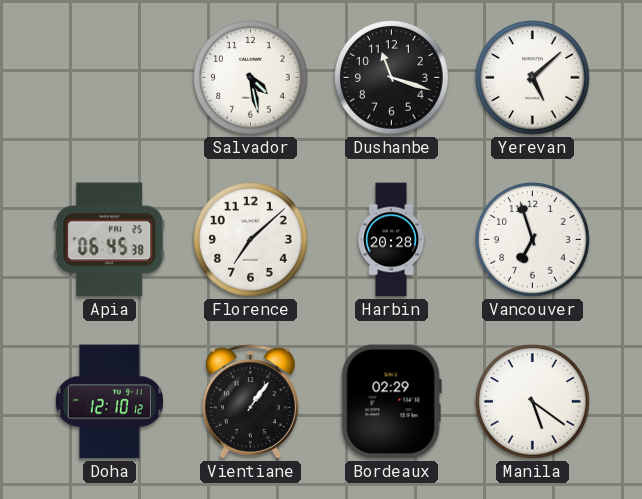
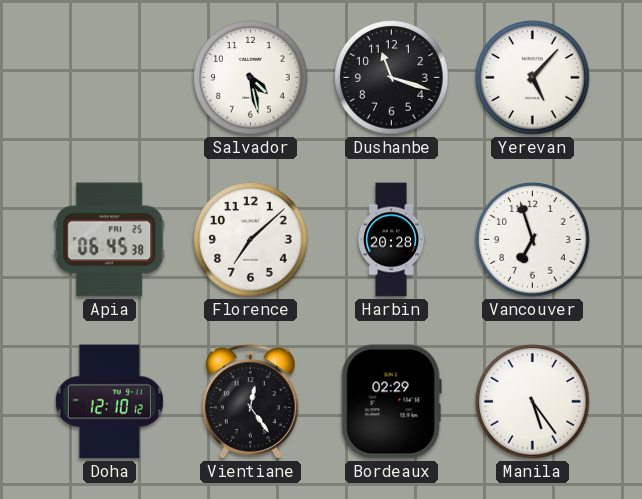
Yerevan: 5:08 -> 5:07
Vientiane: 1:06 -> 12:24
Manila: 5:21 -> 5:24
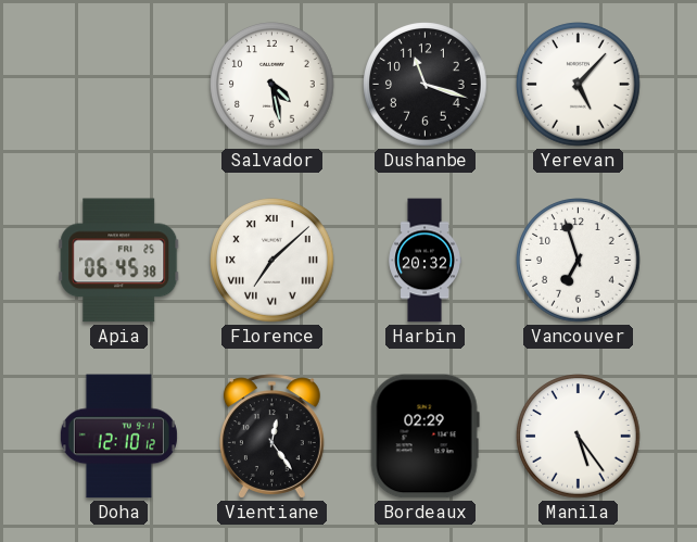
Florence numerals: Arabic -> Roman
Harbin: 20:28 -> 20:32
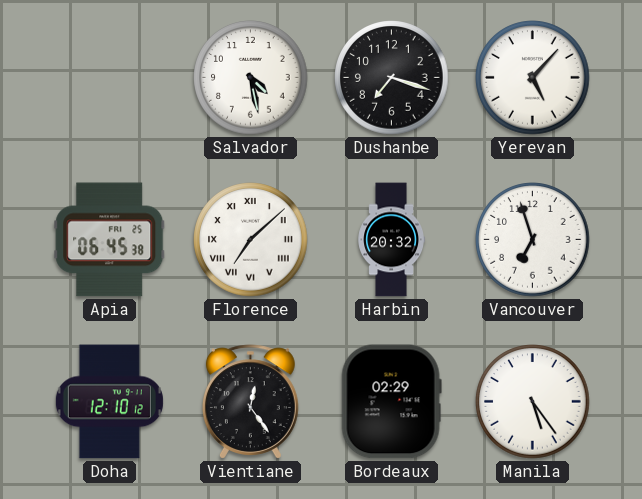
Dushanbe: 11:18 -> 7:18
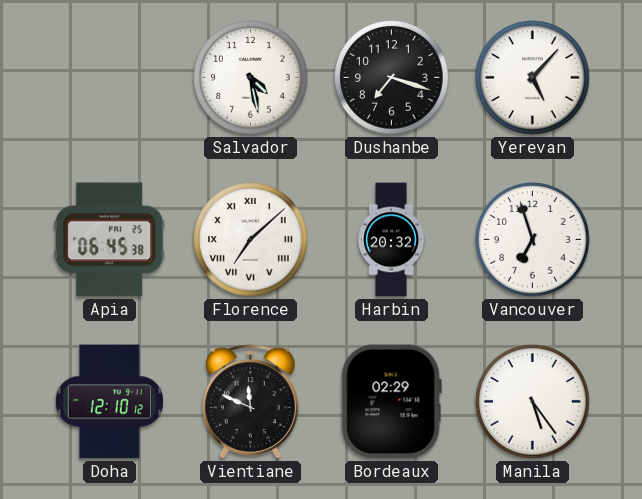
Vientiane: 12:24 -> 11:49
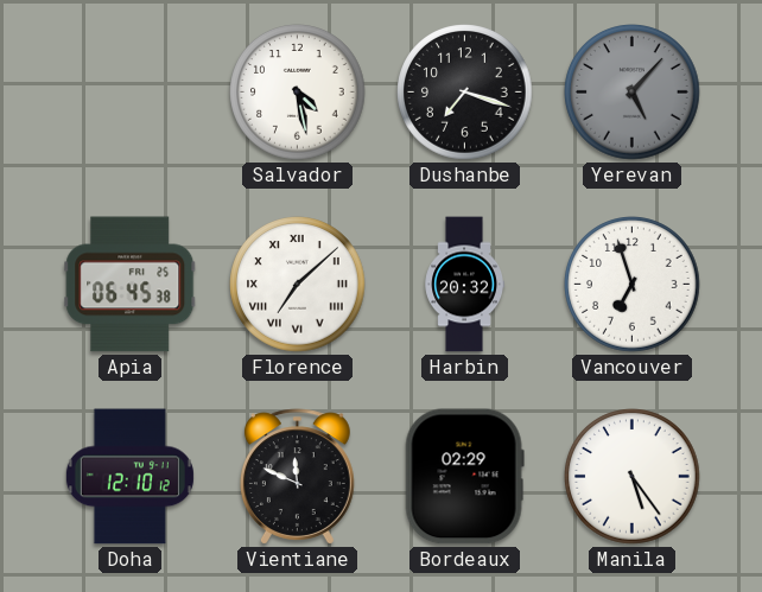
Yerevan dial: white -> grey
